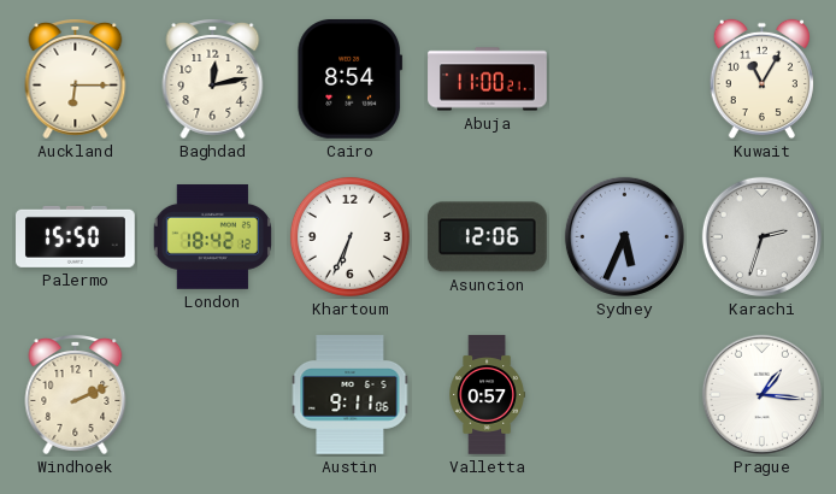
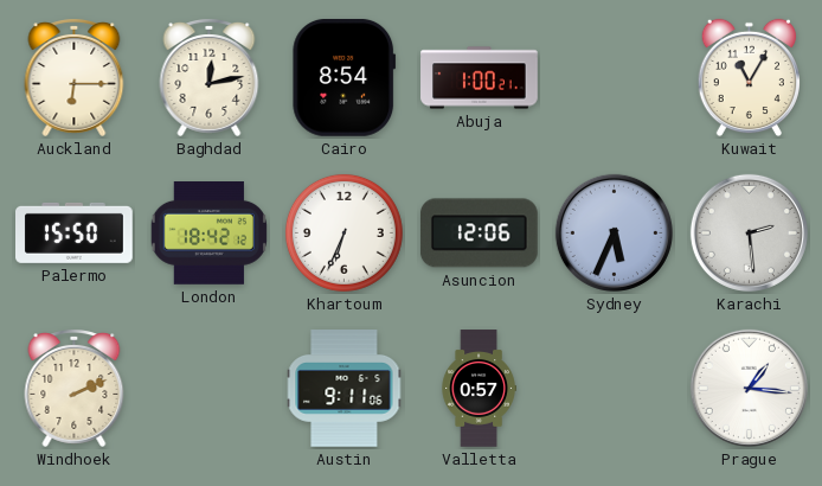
Abuja: 11:00 -> 1:00
Karachi: 2:33 -> 2:29
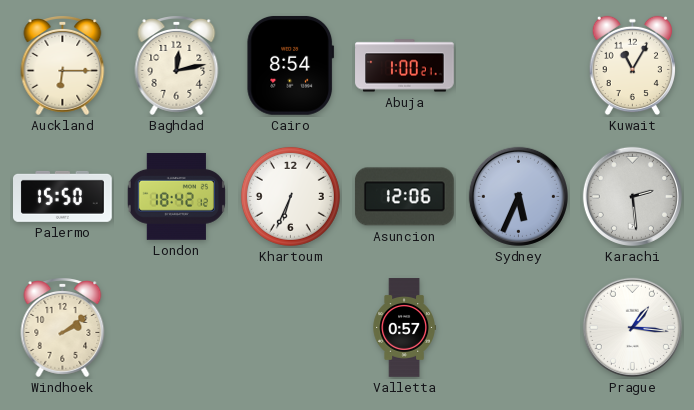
Windhoek: 2:11 -> 2:09
Austin: 9:11 -> none
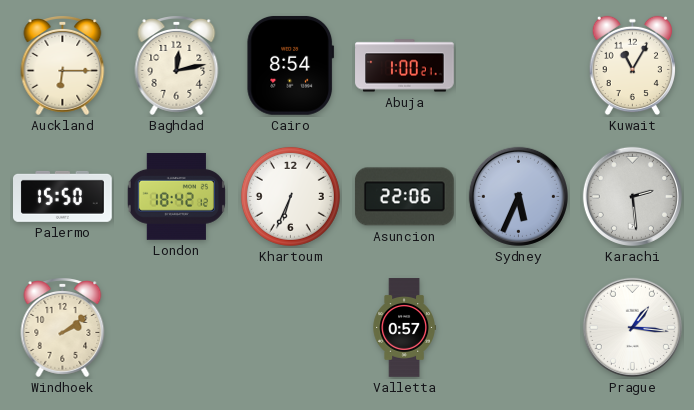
Asuncion: 12:06 -> 22:06
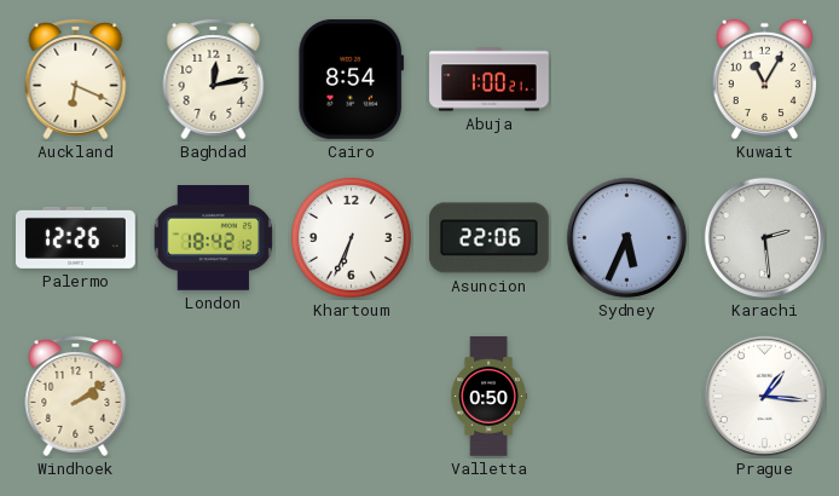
Auckland: 6:15 -> 6:19
Palermo: 15:50 -> 12:26
Valletta: 0:57 -> 0:50
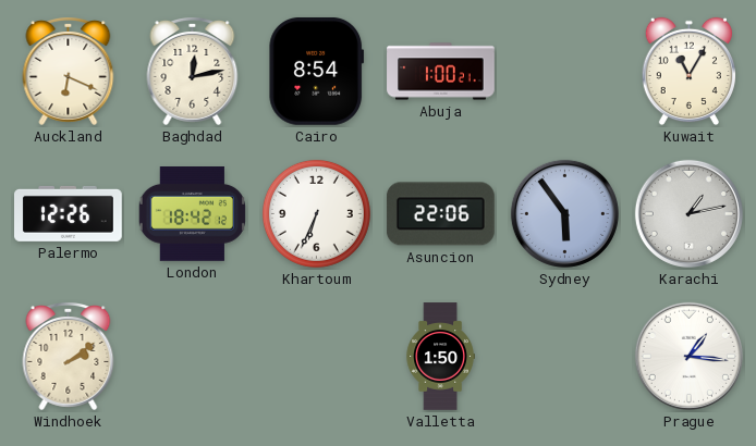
Sydney: 5:34 -> 5:54
Karachi: 2:29 -> 1:13
Valletta: 0:50 -> 1:50
